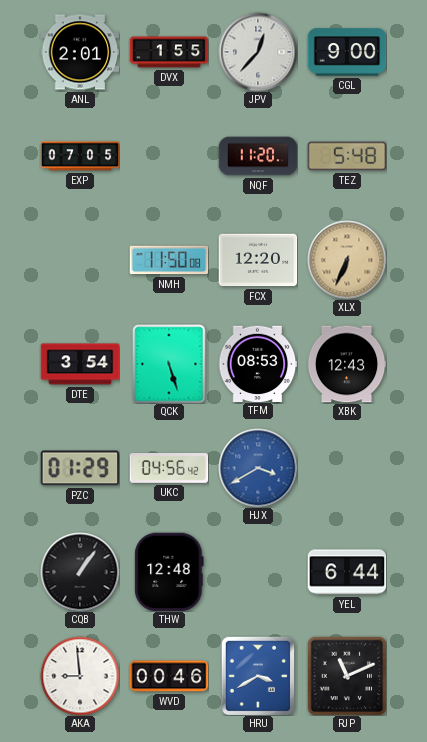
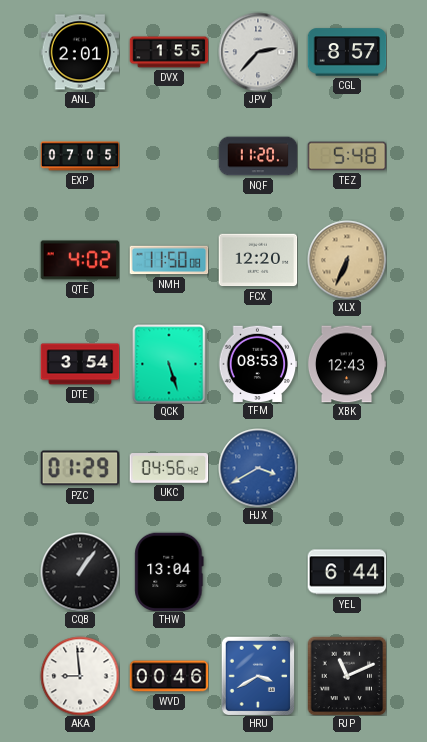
JPV: 12:37 -> 2:37
CGL: 9:00 -> 8:57
QTE: none -> 4:02
THW: 12:48 -> 13:04
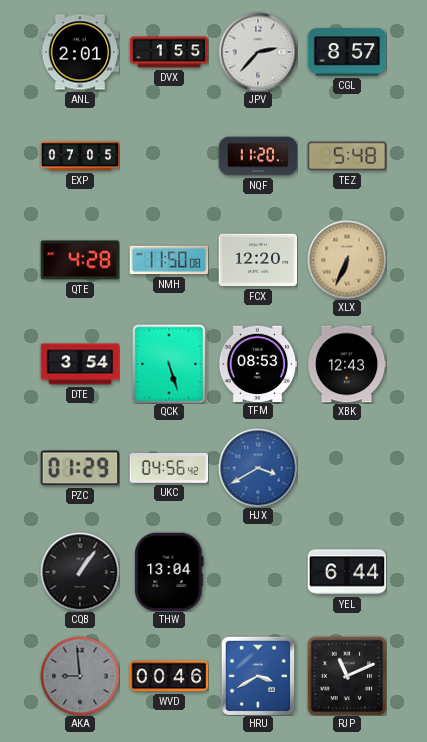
QTE: 4:02 -> 4:28
AKA dial: white -> grey
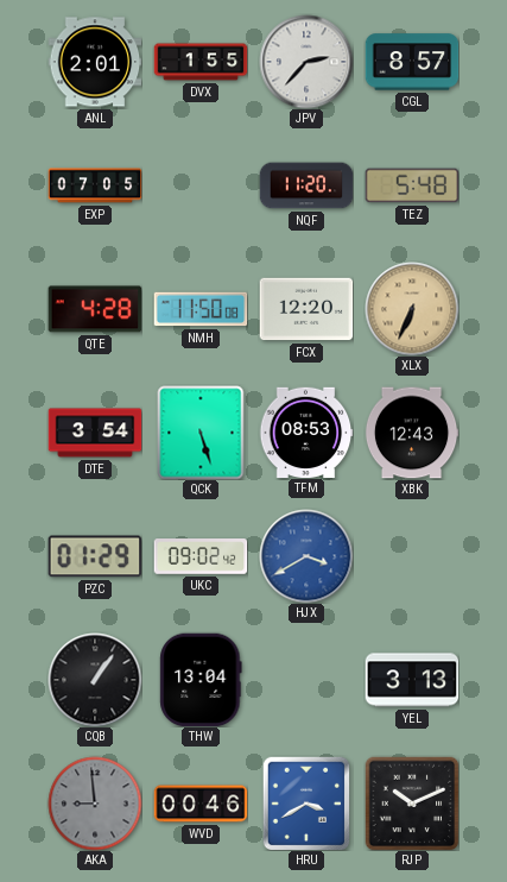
UKC: 04:56 -> 09:02
YEL: 6:44 -> 3:13
RJP: 11:11 -> 10:11
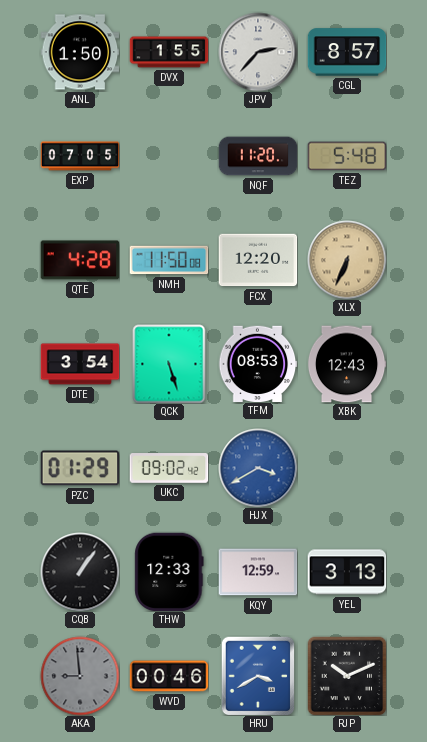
ANL: 2:01 -> 1:50
THW: 13:04 -> 12:33
KQY: none -> 12:59
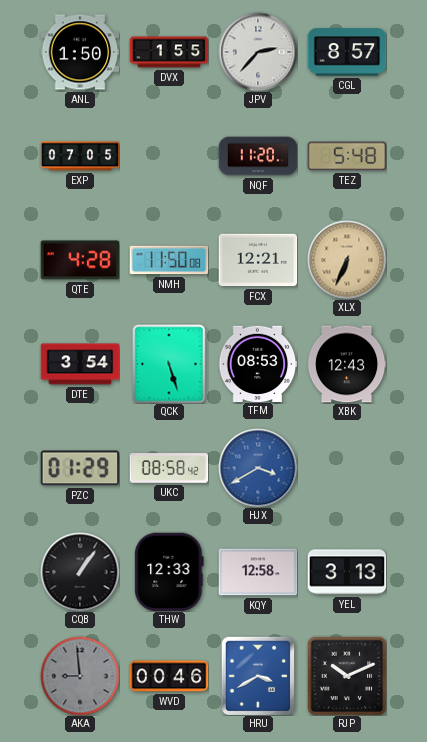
FCX: 12:20 -> 12:21
UKC: 09:02 -> 08:58
KQY: 12:59 -> 12:58
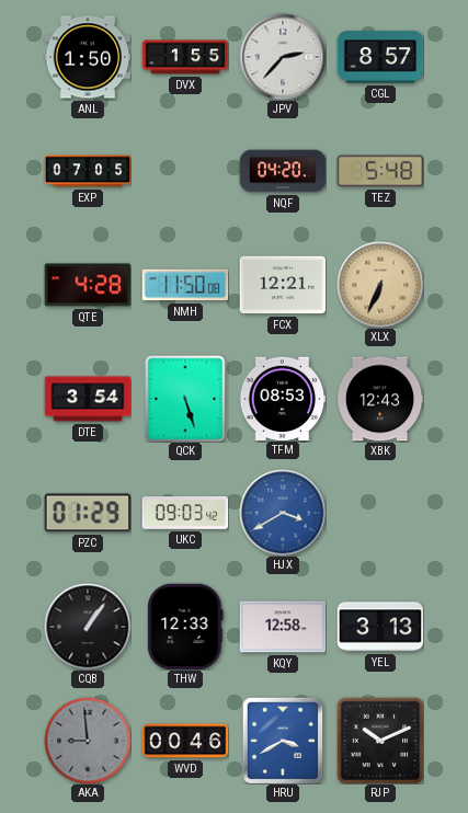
NQF: 11:20 -> 04:20
UKC: 08:58 -> 09:03
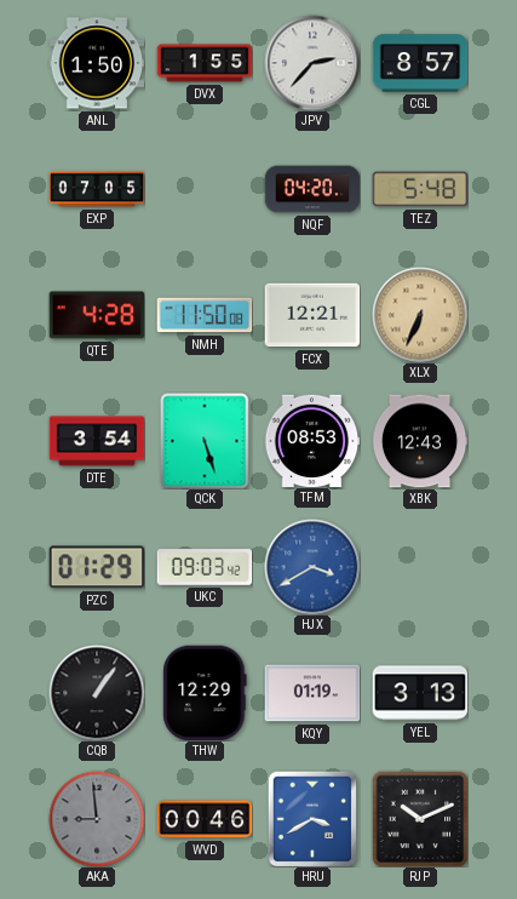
THW: 12:33 -> 12:29
KQY: 12:58 -> 01:19
